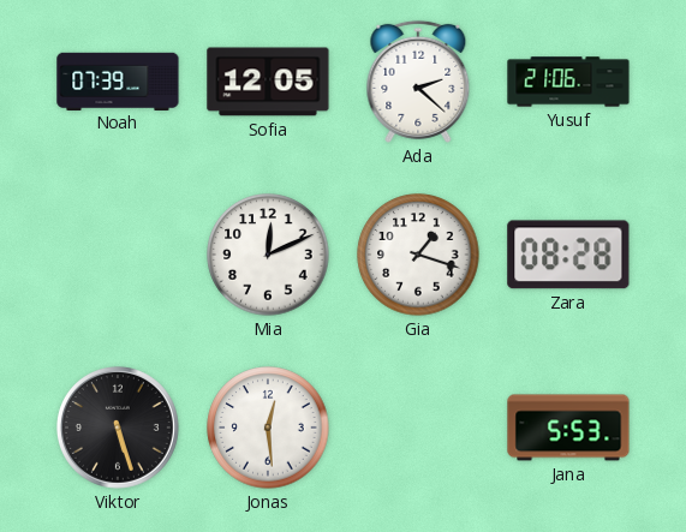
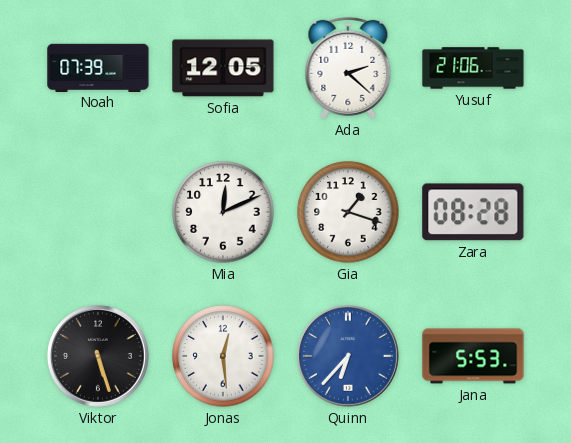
Quinn: none -> 6:37
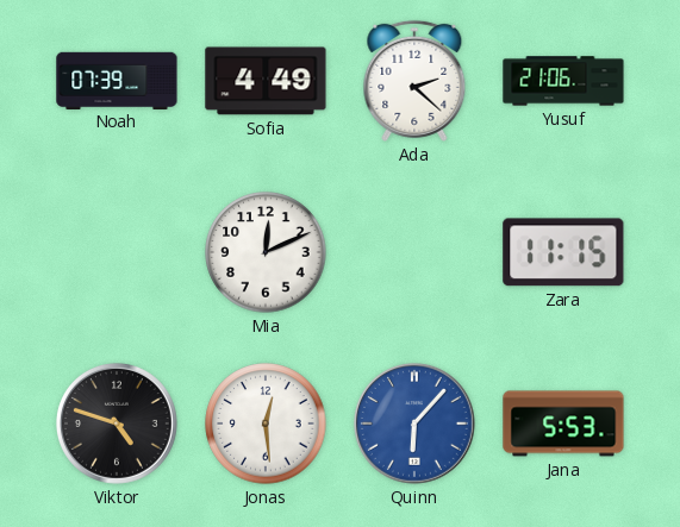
Sofia: 12:05 -> 4:49
Gia: 1:18 -> none
Zara: 08:28 -> 11:15
Viktor: 5:27 -> 4:48
Quinn: 6:37 -> 6:07
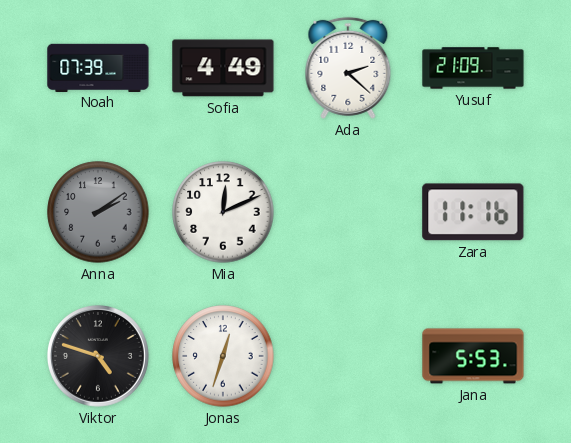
Yusuf: 21:06 -> 21:09
Anna: none -> 2:09
Zara: 11:15 -> 11:16
Jonas: 12:29 -> 12:33
Quinn: 6:07 -> none
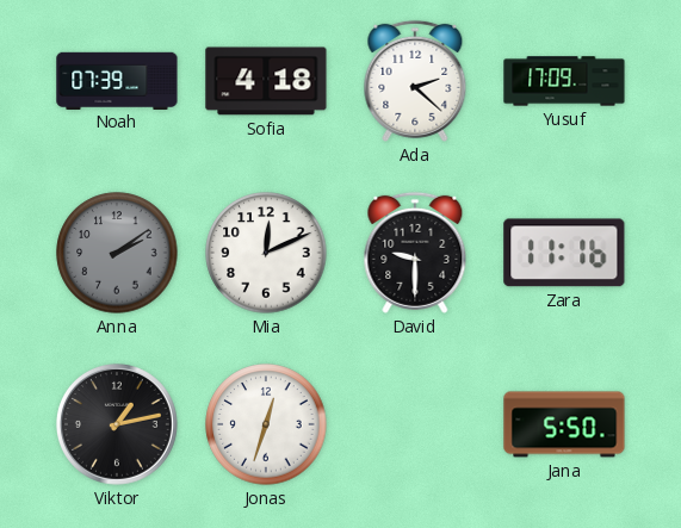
Sofia: 4:49 -> 4:18
Yusuf: 21:09 -> 17:09
David: none -> 9:30
Viktor: 4:48 -> 1:13
Jana: 5:53 -> 5:50
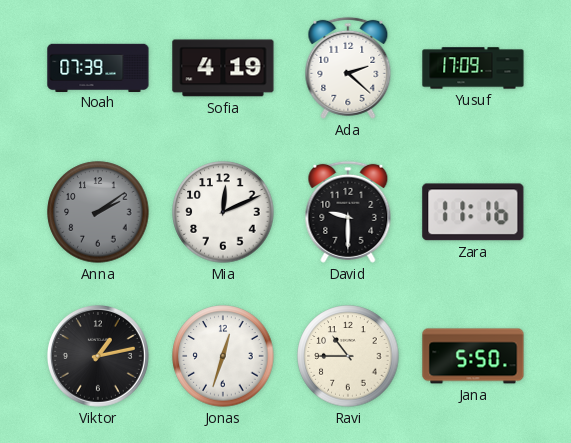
Sofia: 4:18 -> 4:19
Ravi: none -> 10:45
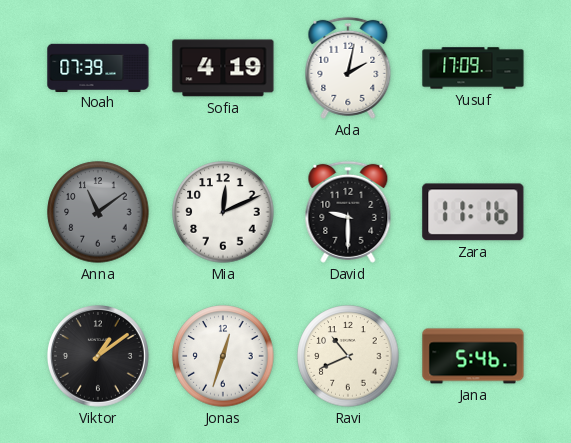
Ada: 2:22 -> 2:02
Anna: 2:09 -> 11:09
Viktor: 1:13 -> 1:09
Ravi: 10:45 -> 10:41
Jana: 5:50 -> 5:46
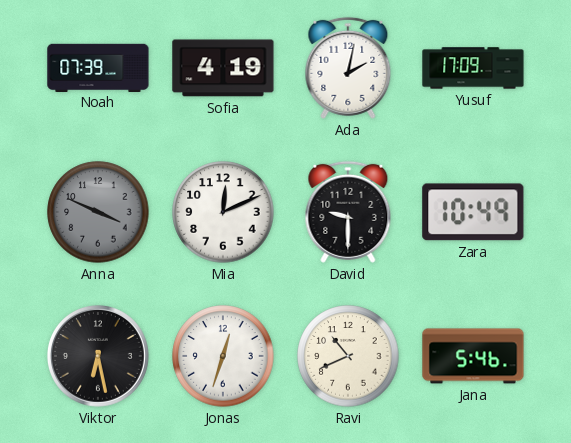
Anna: 11:09 -> 3:49
Zara: 11:16 -> 10:49
Viktor: 1:09 -> 6:28
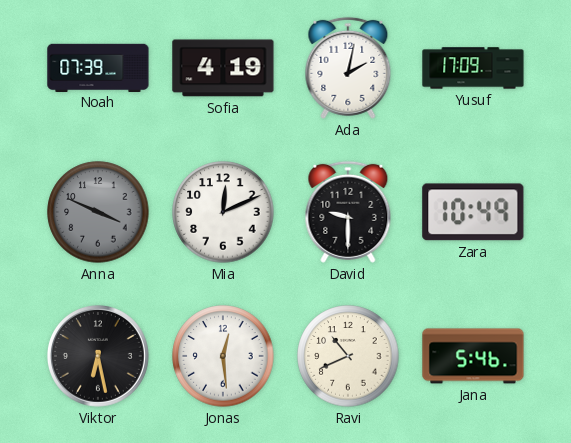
Jonas: 12:33 -> 12:29
